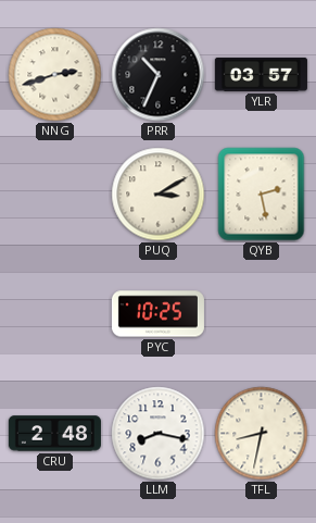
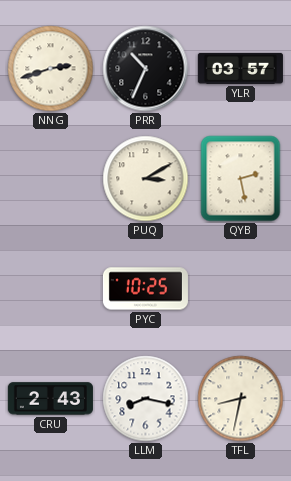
CRU: 2:48 -> 2:43
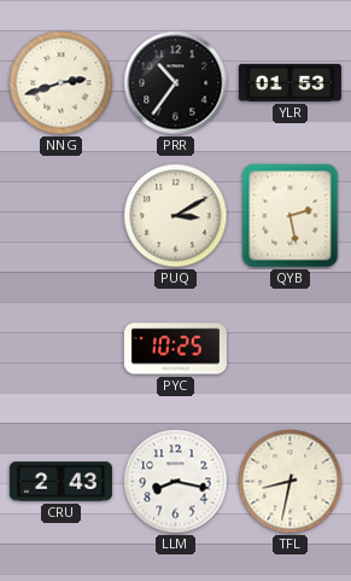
PRR: 10:34 -> 10:36
YLR: 03:57 -> 01:53
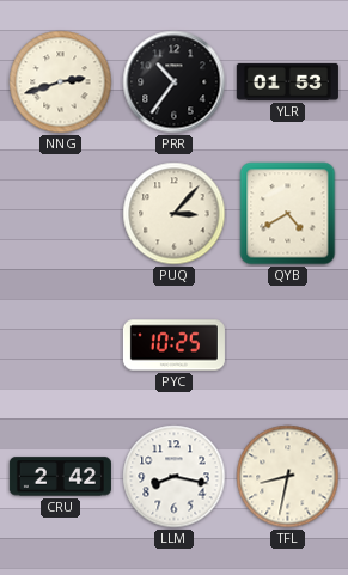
PUQ: 3:10 -> 3:07
QYB: 2:28 -> 4:40
CRU: 2:43 -> 2:42
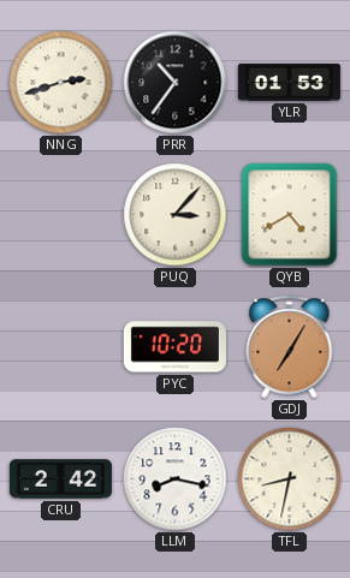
PYC: 10:25 -> 10:20
GDJ: none -> 7:05
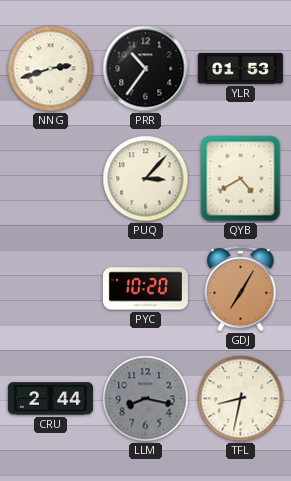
CRU: 2:42 -> 2:44
LLM dial: white -> grey
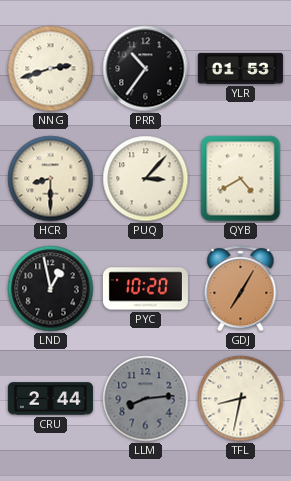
HCR: none -> 8:30
LND: none -> 12:58
LLM: 8:17 -> 8:14
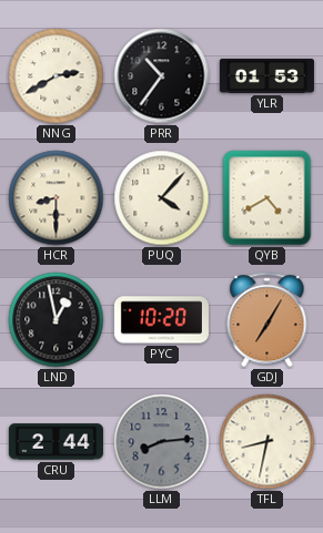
NNG: 2:42 -> 2:40
PUQ: 3:07 -> 4:07
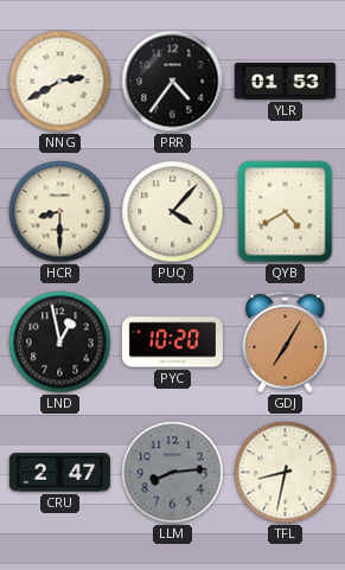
PRR: 10:36 -> 4:36
CRU: 2:44 -> 2:47
